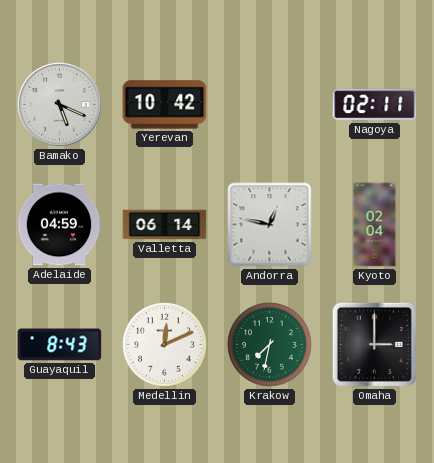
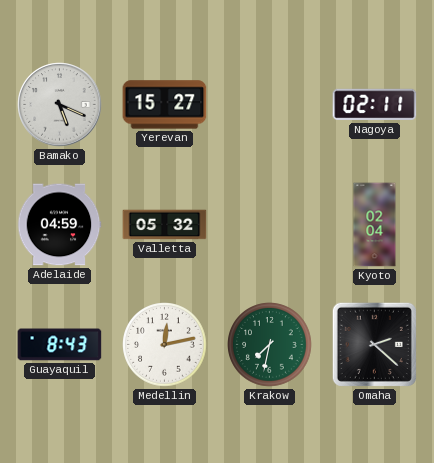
Yerevan: 10:42 -> 15:27
Valletta: 06:14 -> 05:32
Andorra: 12:47 -> none
Medellin: 12:11 -> 12:13
Omaha: 3:00 -> 2:22
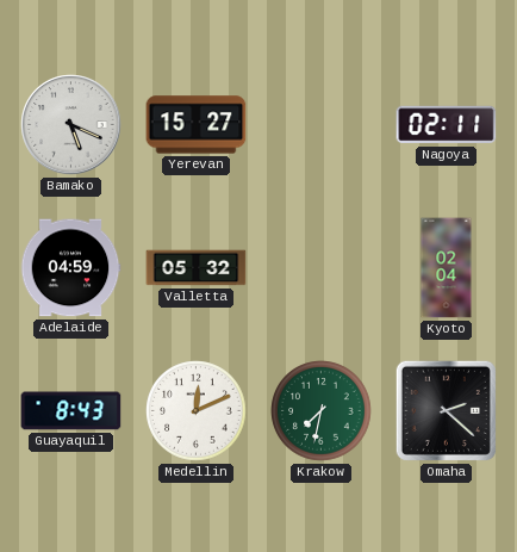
Medellin: 12:13 -> 12:11
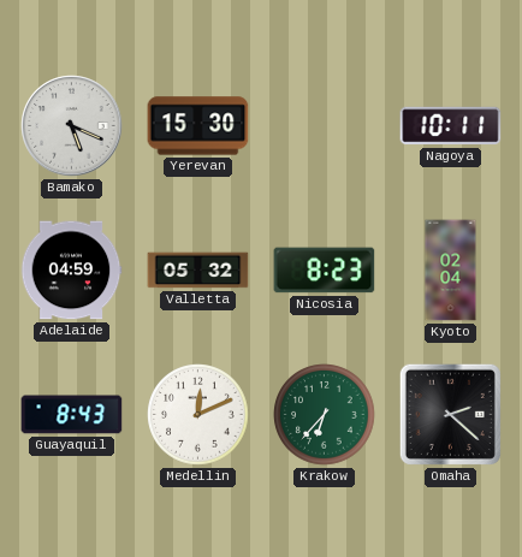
Yerevan: 15:27 -> 15:30
Nagoya: 02:11 -> 10:11
Nicosia: none -> 8:23
Krakow: 7:32 -> 6:37
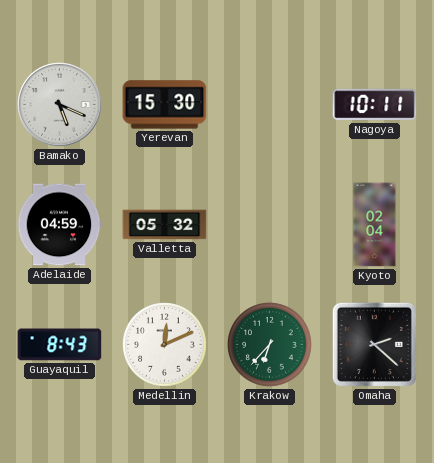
Nicosia: 8:23 -> none
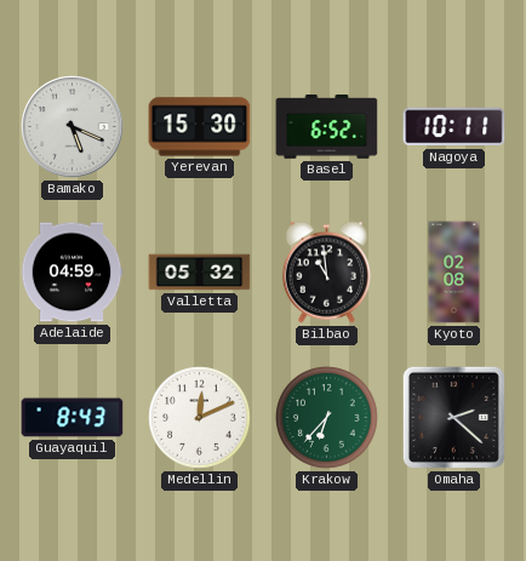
Basel: none -> 6:52
Bilbao: none -> 10:59
Kyoto: 02:04 -> 02:08
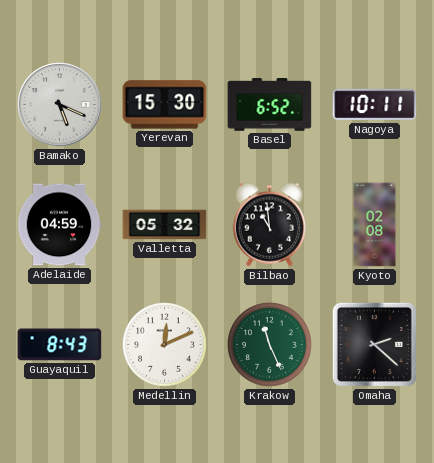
Krakow: 6:37 -> 11:26
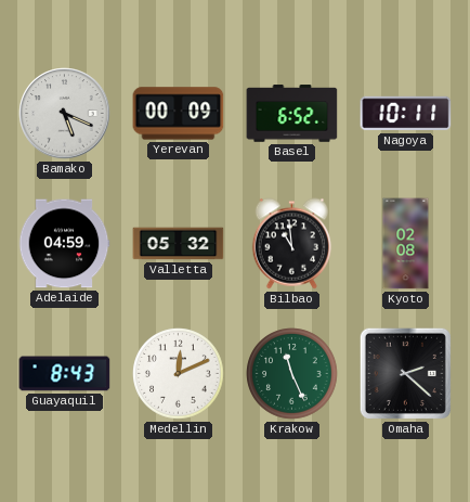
Yerevan: 15:30 -> 00:09
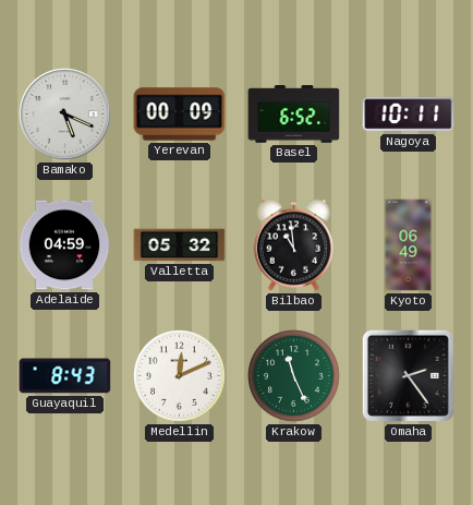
Kyoto: 02:08 -> 06:49
Omaha: 2:22 -> 2:24
